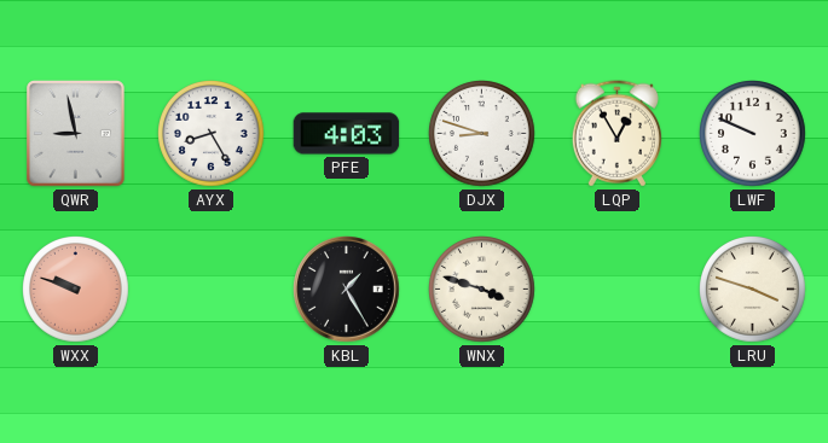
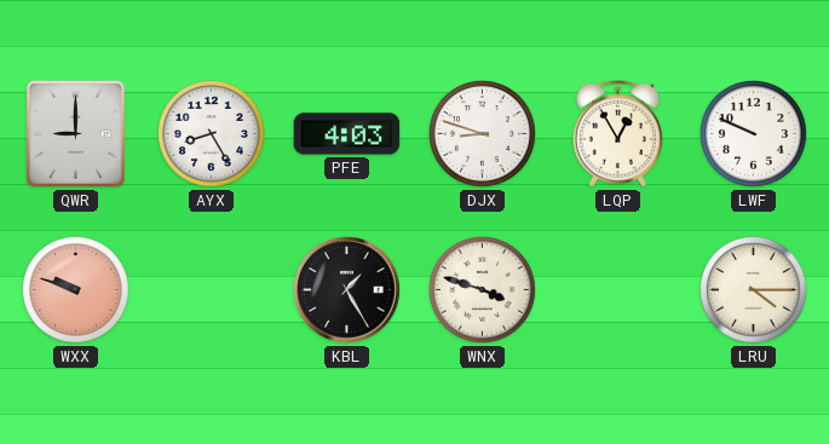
QWR: 8:58 -> 9:00
LRU: 3:48 -> 4:15
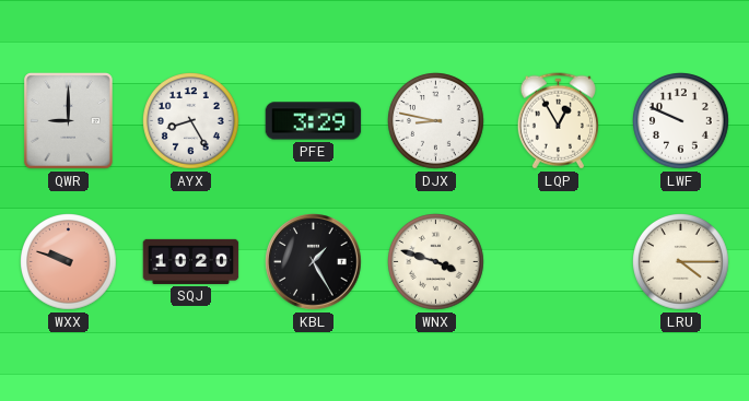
PFE: 4:03 -> 3:29
DJX: 8:48 -> 8:47
SQJ: none -> 10:20
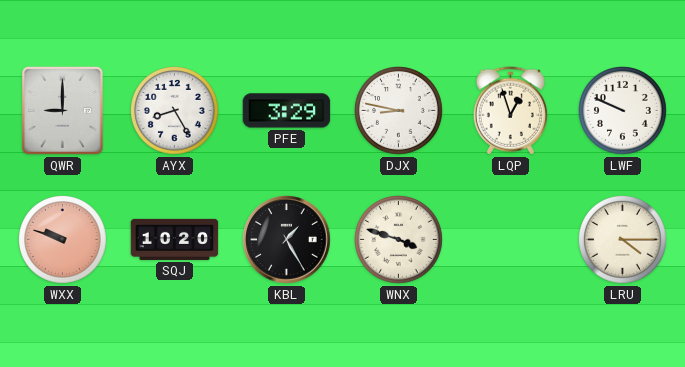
LQP: 12:55 -> 12:57
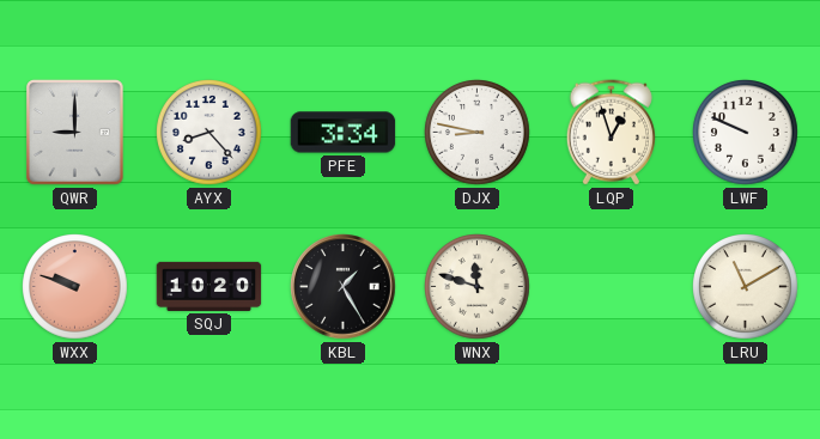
AYX: 8:25 -> 8:23
PFE: 3:29 -> 3:34
WNX: 3:48 -> 11:48
LRU: 4:15 -> 11:10
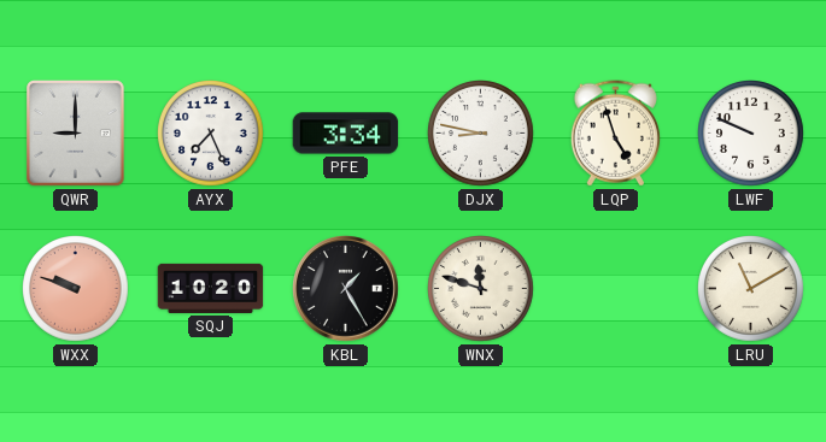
AYX: 8:23 -> 7:26
LQP: 12:57 -> 4:57
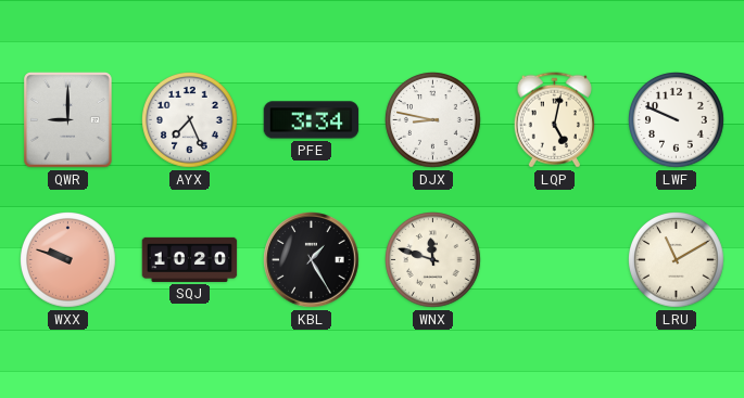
LQP: 4:57 -> 5:02
